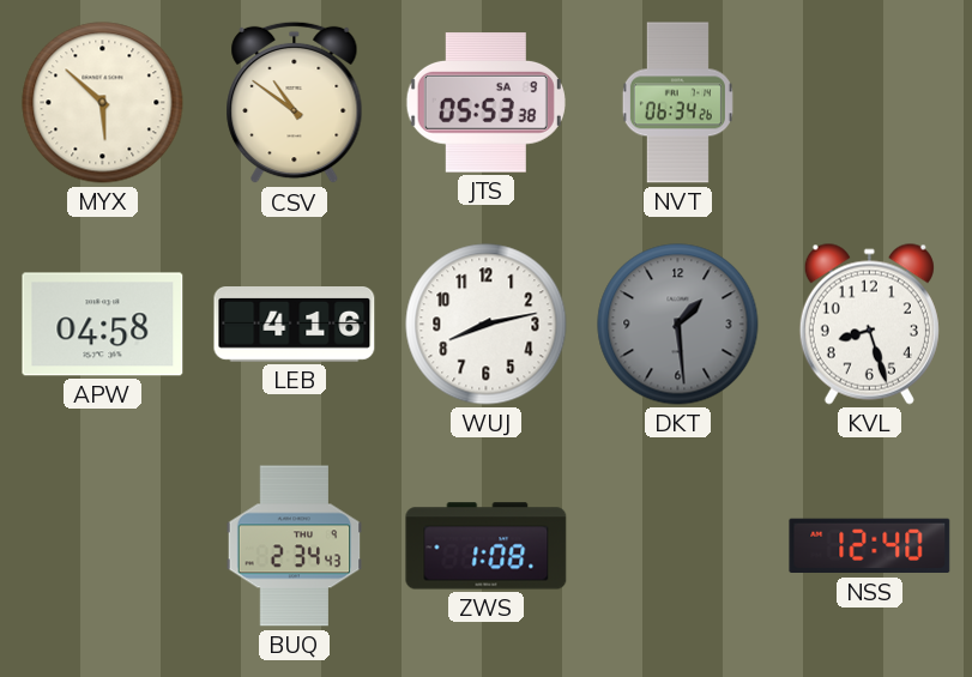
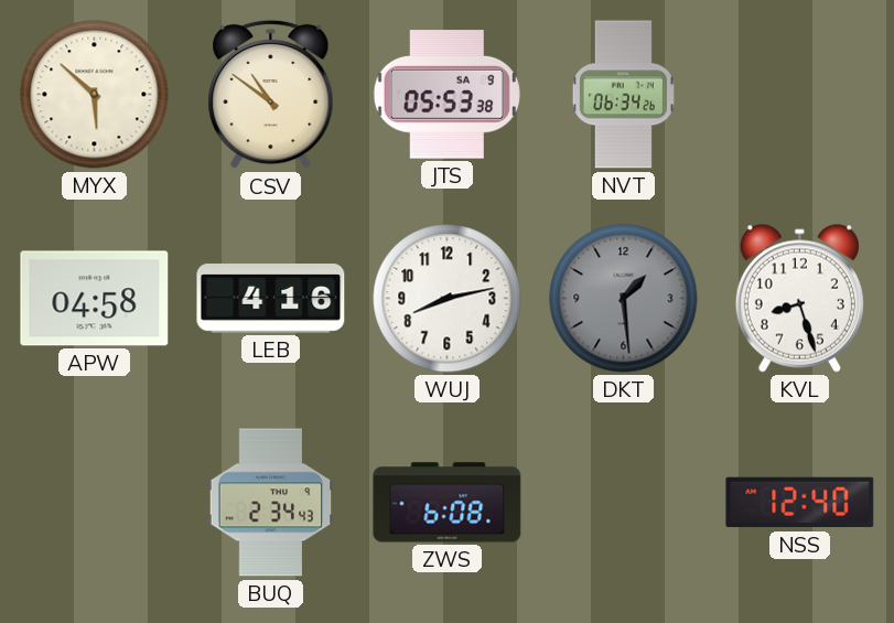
ZWS: 1:08 -> 6:08
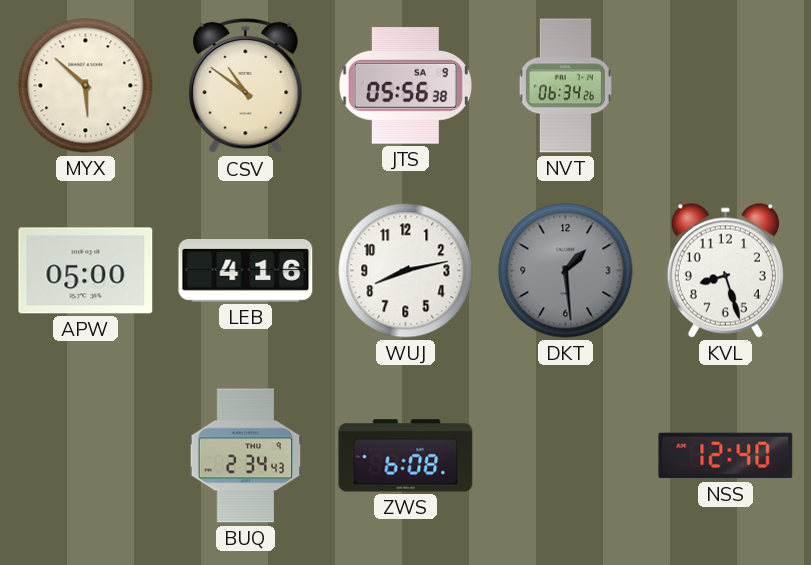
JTS: 05:53 -> 05:56
APW: 04:58 -> 05:00
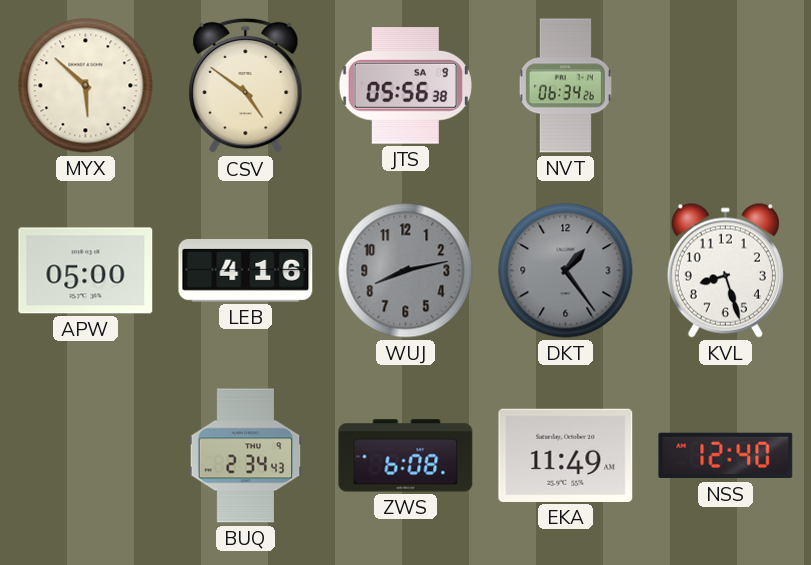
CSV: 10:51 -> 4:51
WUJ dial: white -> grey
DKT: 1:29 -> 1:24
EKA: none -> 11:49
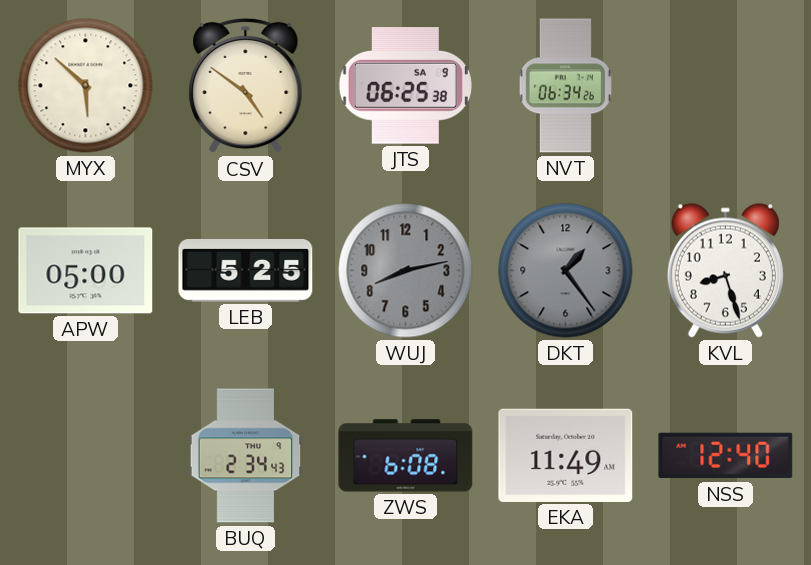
JTS: 05:56 -> 06:25
LEB: 4:16 -> 5:25
